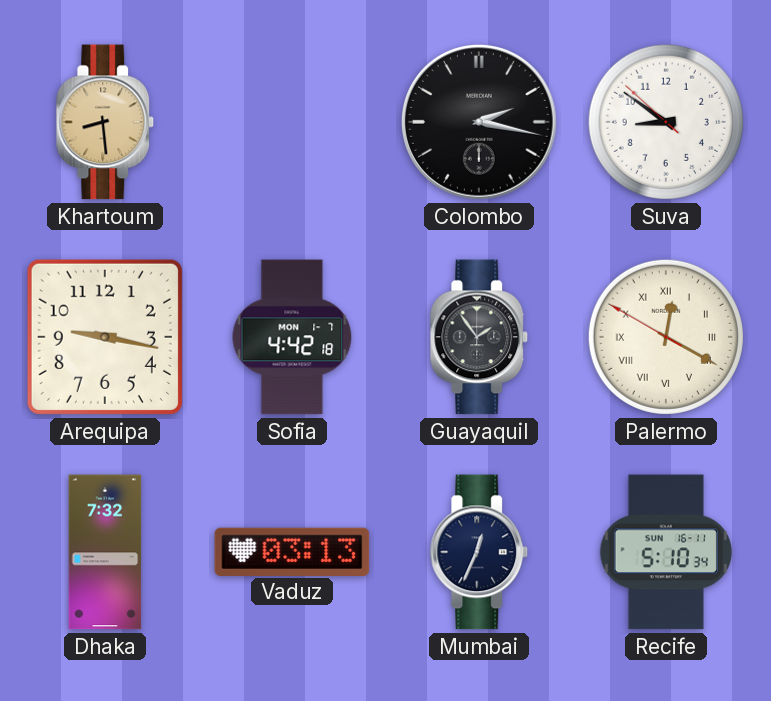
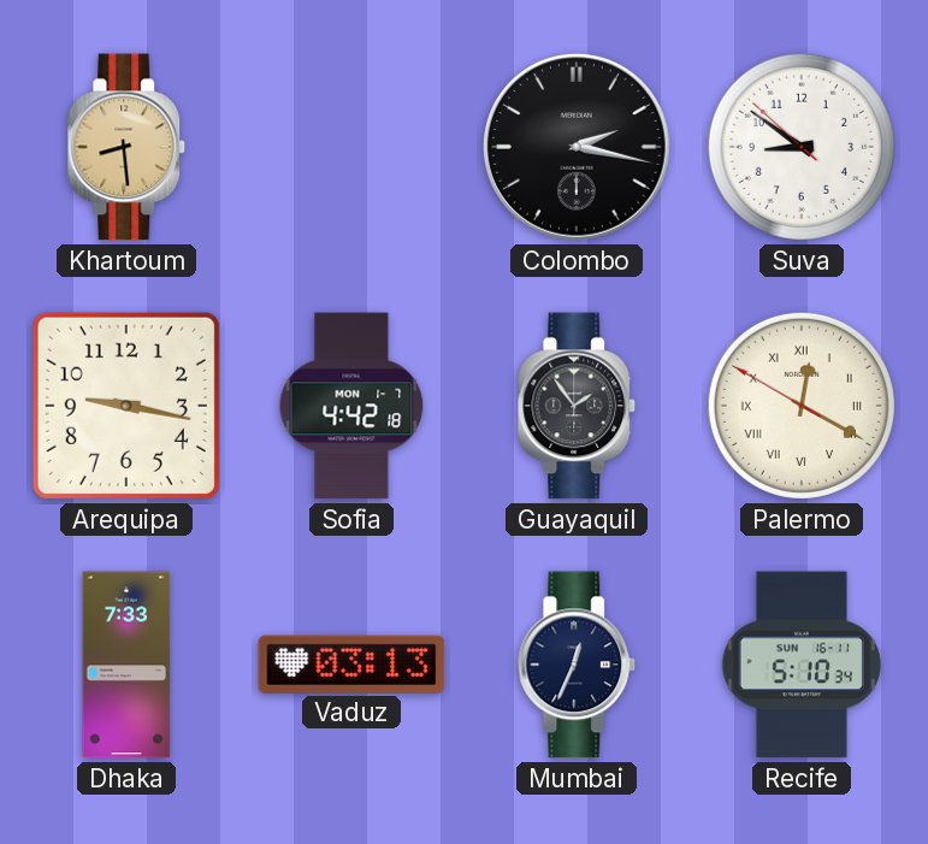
Dhaka: 7:32 -> 7:33
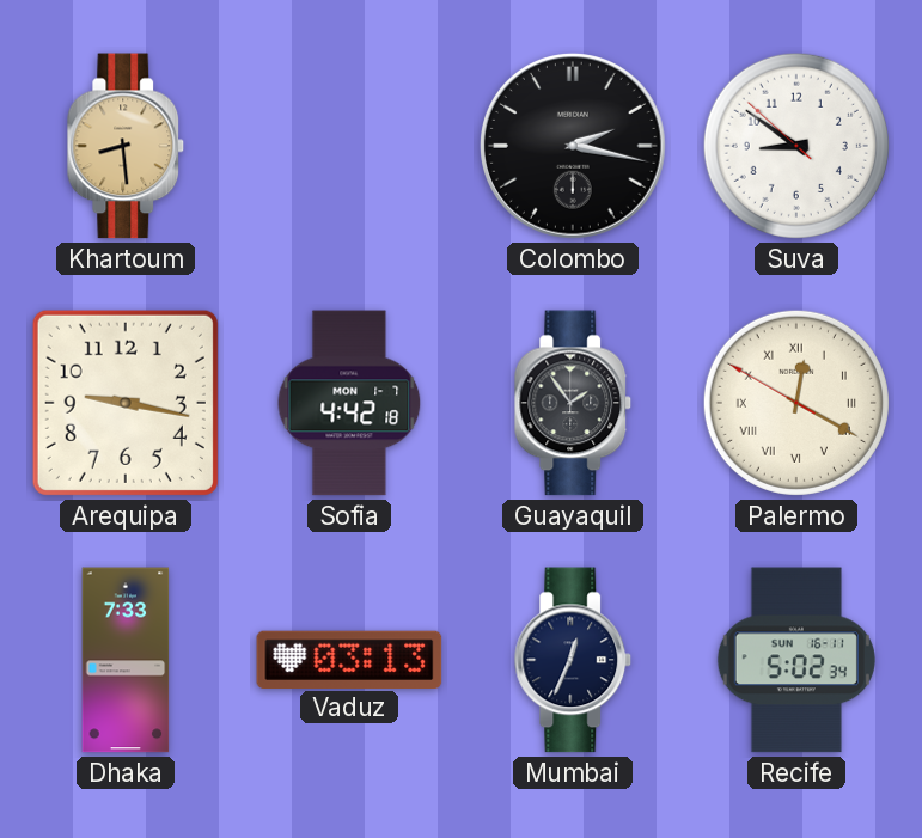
Recife: 5:10 -> 5:02
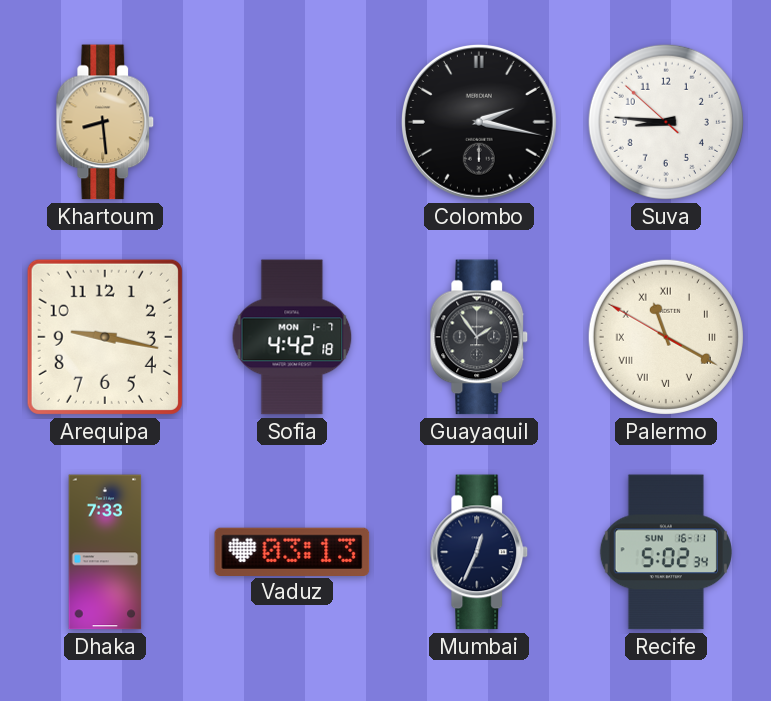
Suva: 8:50 -> 8:45
Palermo: 12:19 -> 11:19
